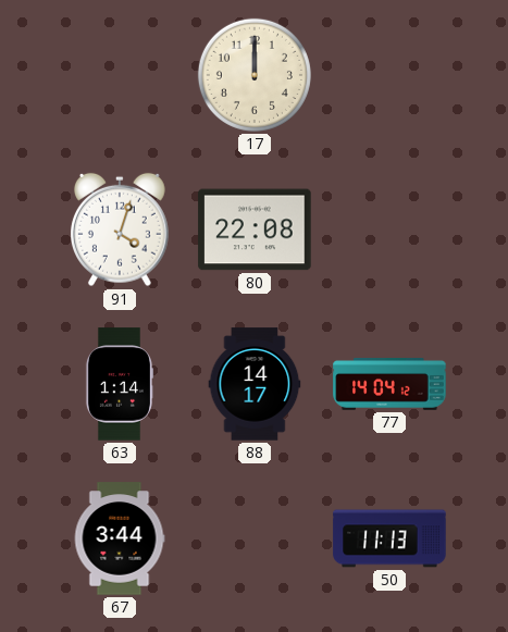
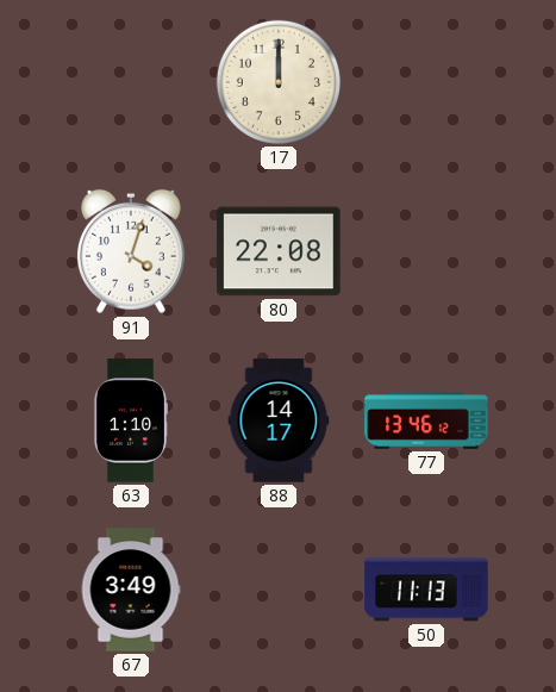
63: 1:14 -> 1:10
77: 14:04 -> 13:46
67: 3:44 -> 3:49
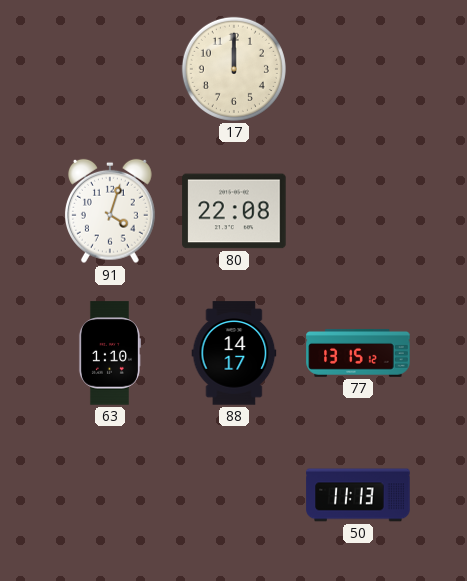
77: 13:46 -> 13:15
67: 3:49 -> none
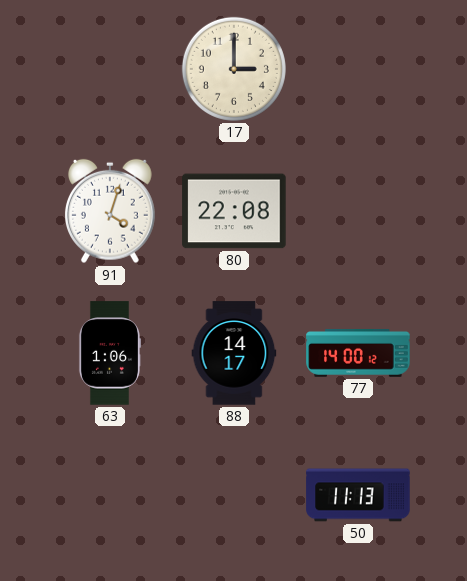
17: 12:00 -> 3:00
63: 1:10 -> 1:06
77: 13:15 -> 14:00
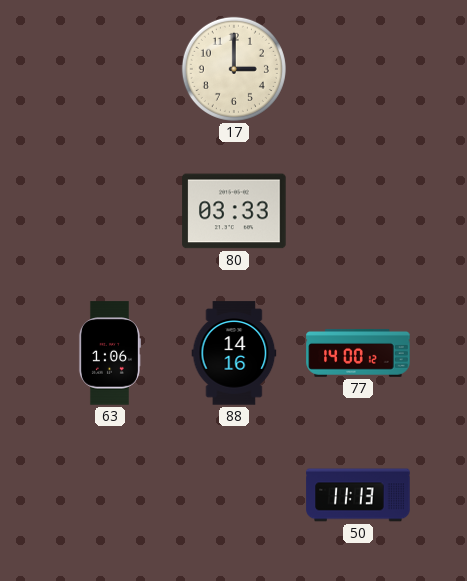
91: 4:03 -> none
80: 22:08 -> 03:33
88: 14:17 -> 14:16
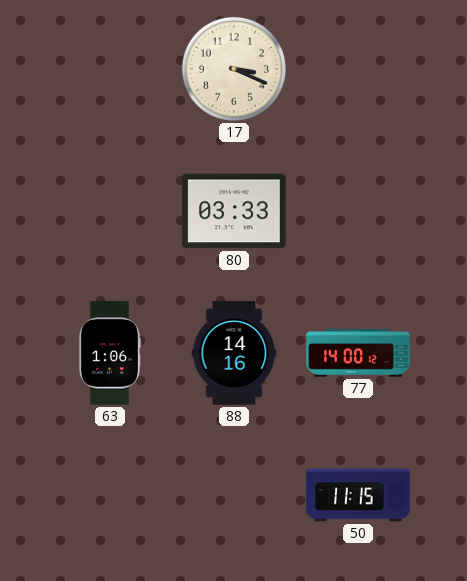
17: 3:00 -> 3:19
50: 11:13 -> 11:15
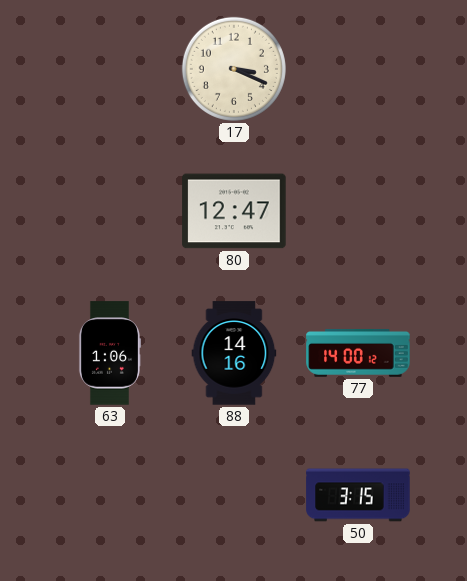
80: 03:33 -> 12:47
50: 11:15 -> 3:15
